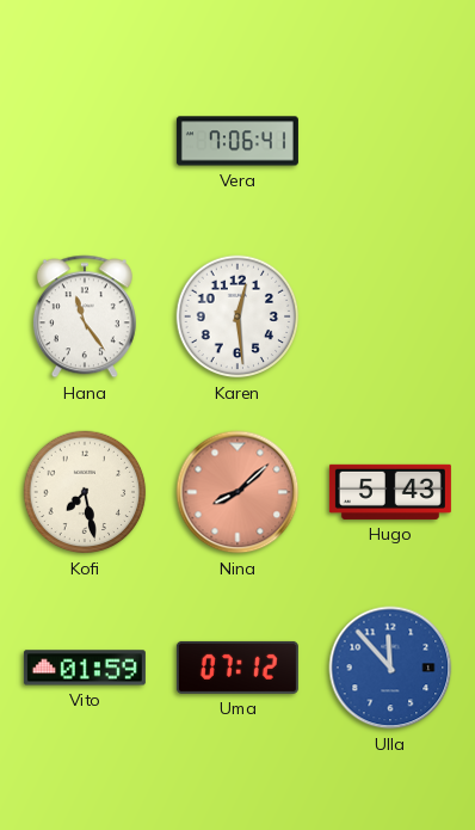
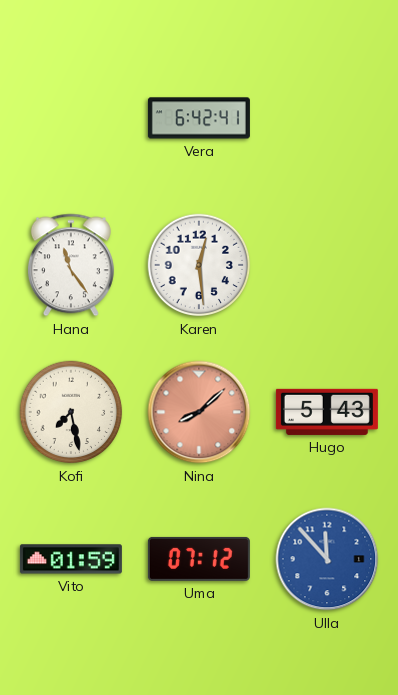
Vera: 7:06 -> 6:42
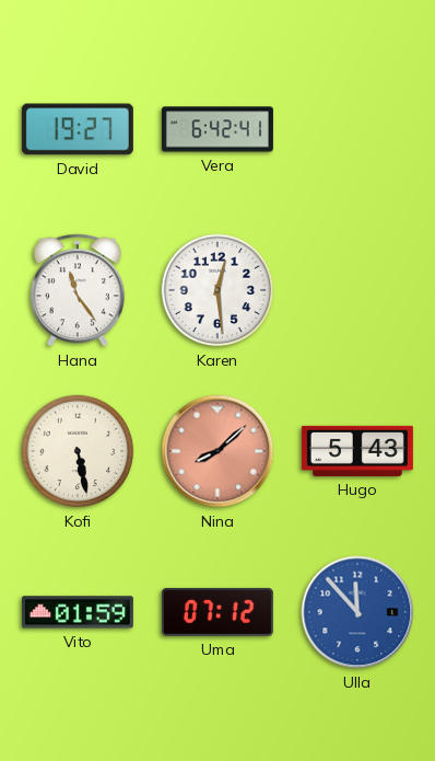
David: none -> 19:27
Kofi: 7:28 -> 5:28
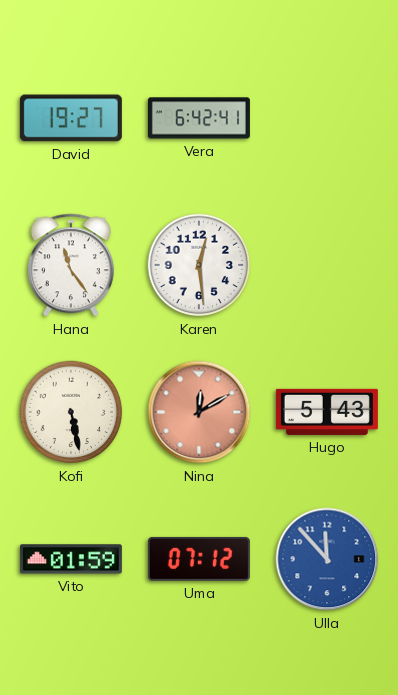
Nina: 8:08 -> 12:10
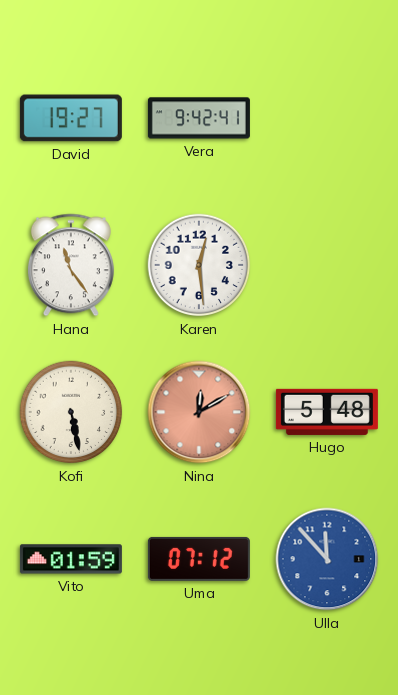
Vera: 6:42 -> 9:42
Hugo: 5:43 -> 5:48
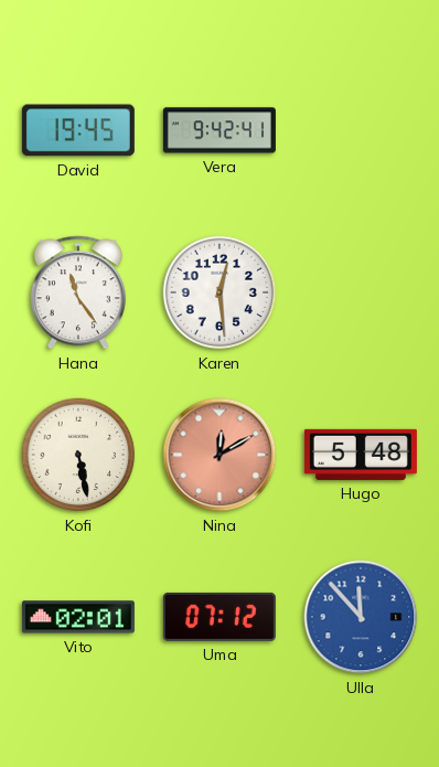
David: 19:27 -> 19:45
Vito: 01:59 -> 02:01
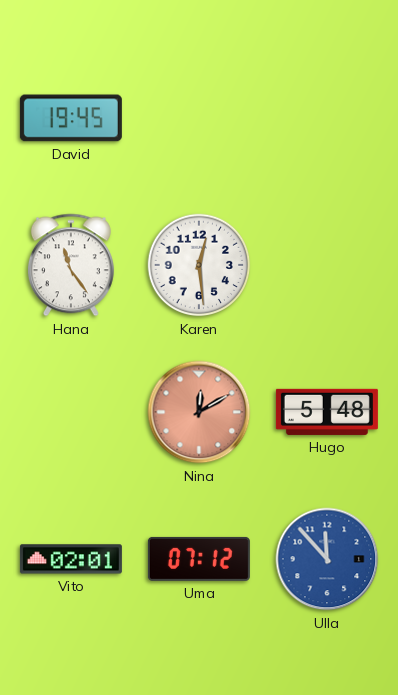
Vera: 9:42 -> none
Kofi: 5:28 -> none
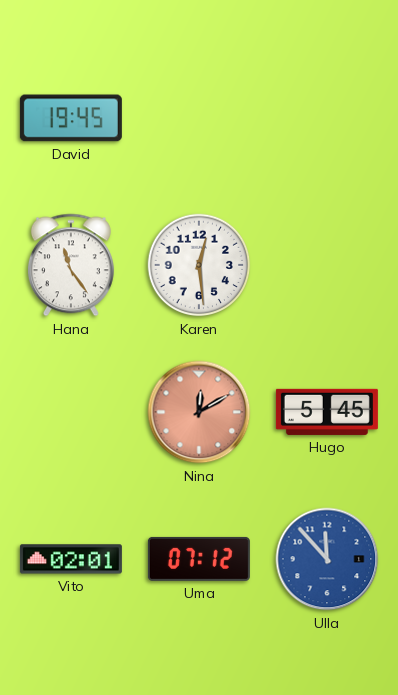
Hugo: 5:48 -> 5:45
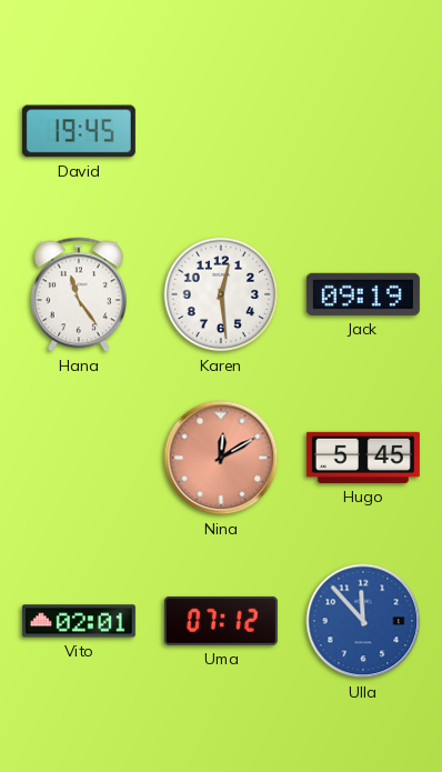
Jack: none -> 09:19
